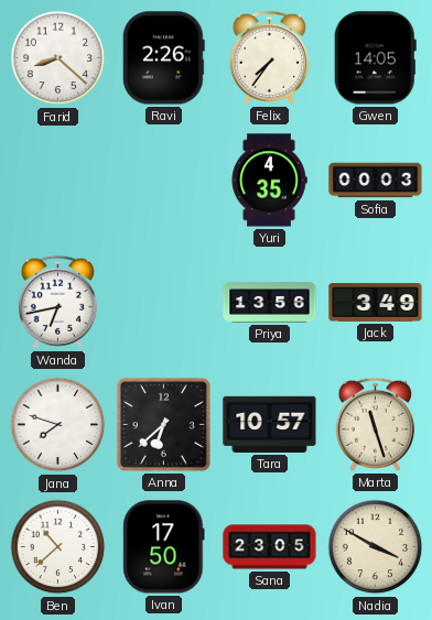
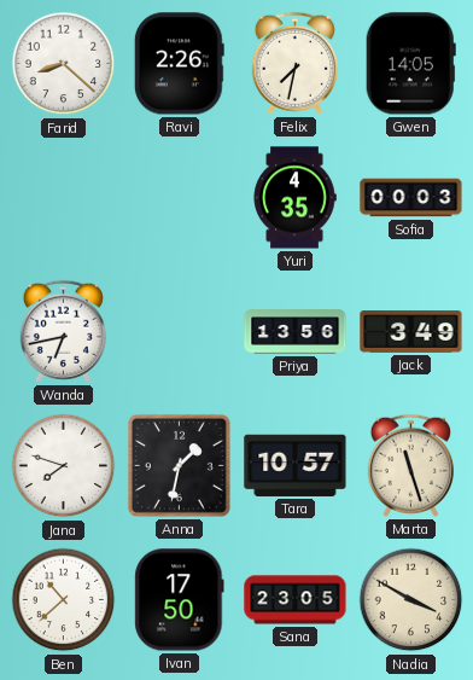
Felix: 7:36 -> 7:32
Anna: 6:38 -> 1:32
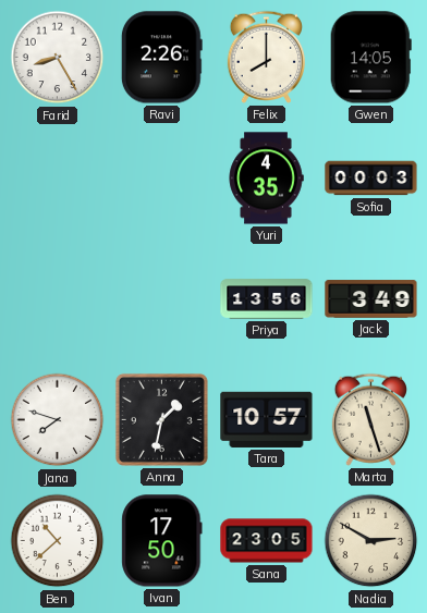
Farid: 8:22 -> 8:25
Felix: 7:32 -> 8:00
Wanda: 6:43 -> none
Nadia: 3:50 -> 2:50
